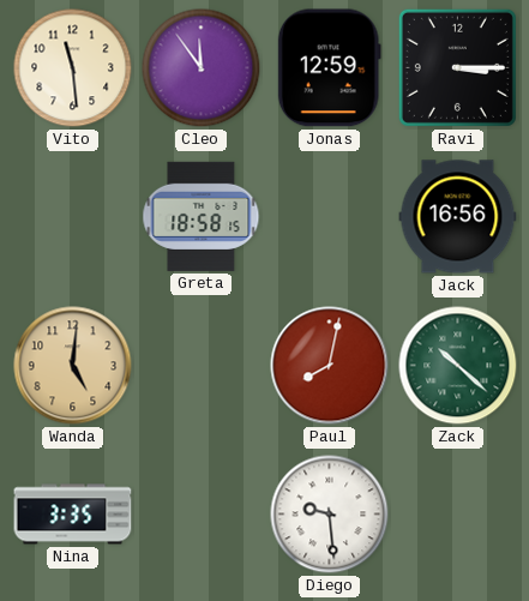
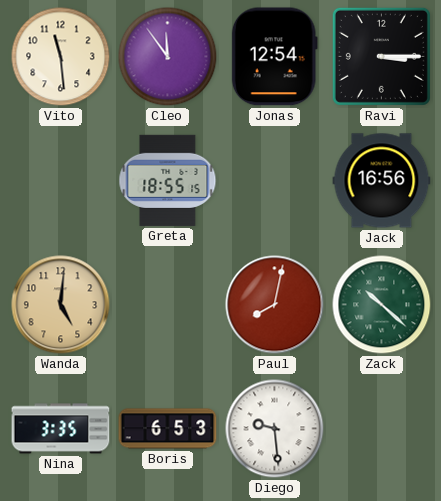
Jonas: 12:59 -> 12:54
Greta: 18:58 -> 18:55
Boris: none -> 6:53
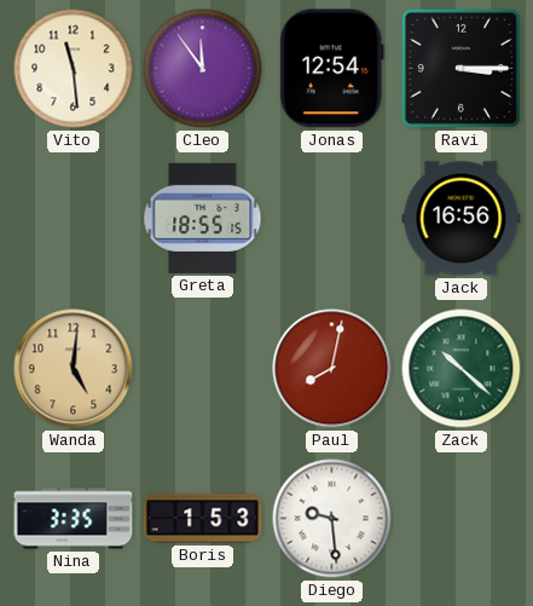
Boris: 6:53 -> 1:53
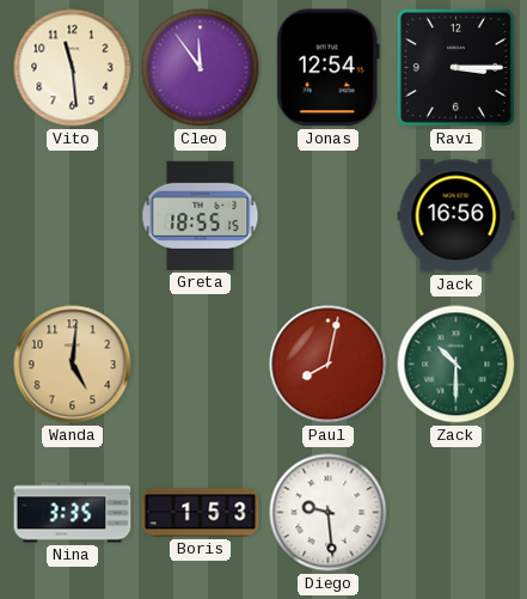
Zack: 10:22 -> 10:30
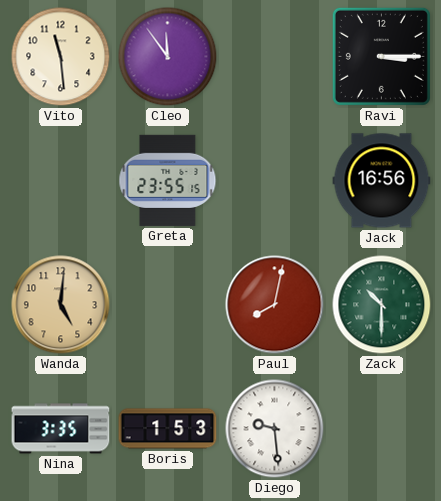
Jonas: 12:54 -> none
Greta: 18:55 -> 23:55
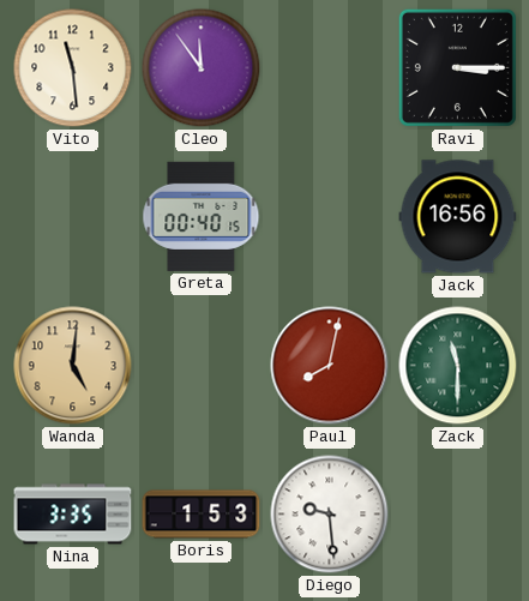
Greta: 23:55 -> 00:40
Zack: 10:30 -> 11:30
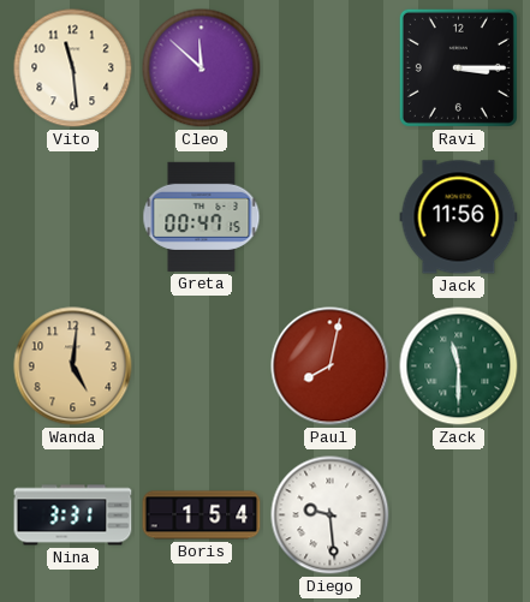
Cleo: 11:54 -> 11:52
Greta: 00:40 -> 00:47
Jack: 16:56 -> 11:56
Nina: 3:35 -> 3:31
Boris: 1:53 -> 1:54
